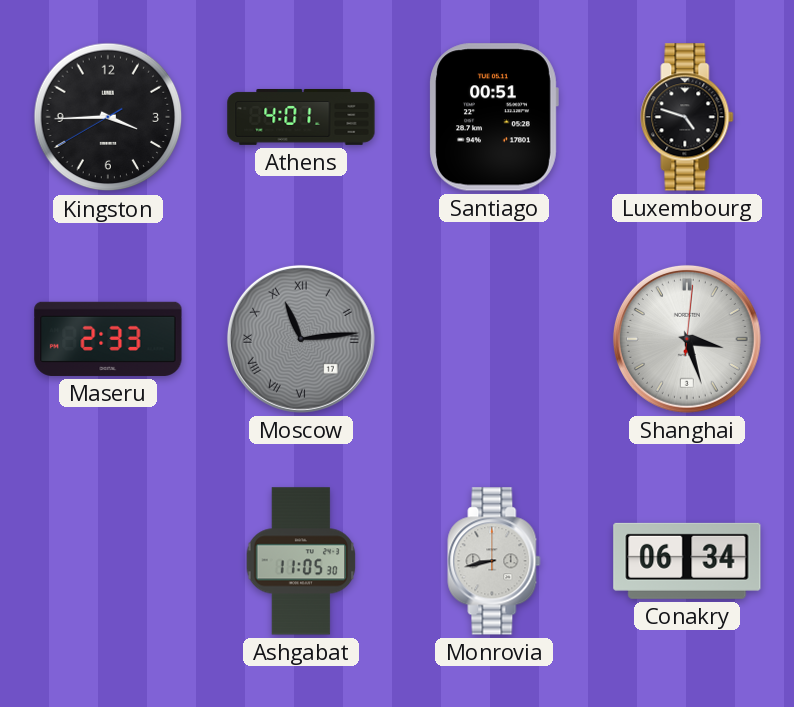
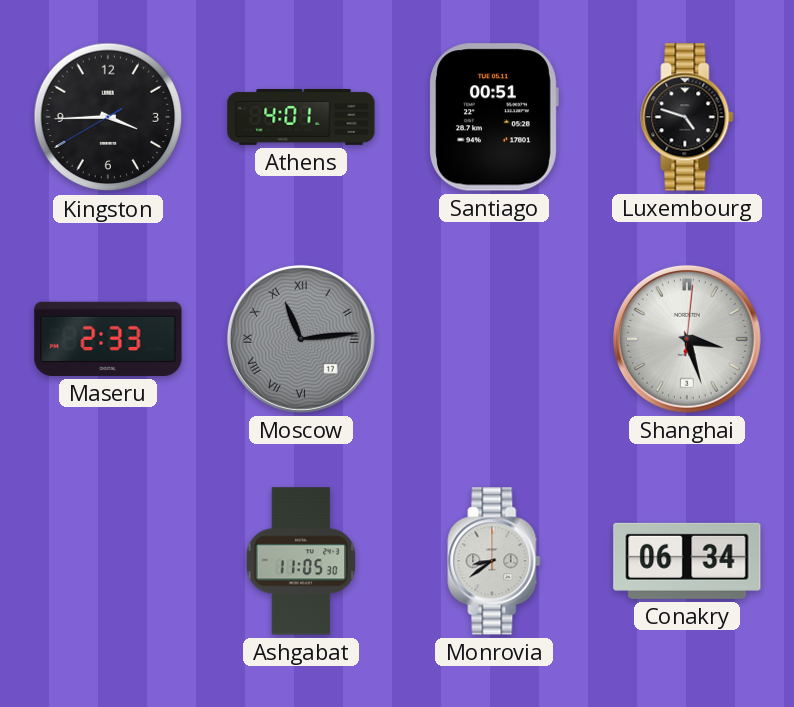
Monrovia: 8:43 -> 8:39
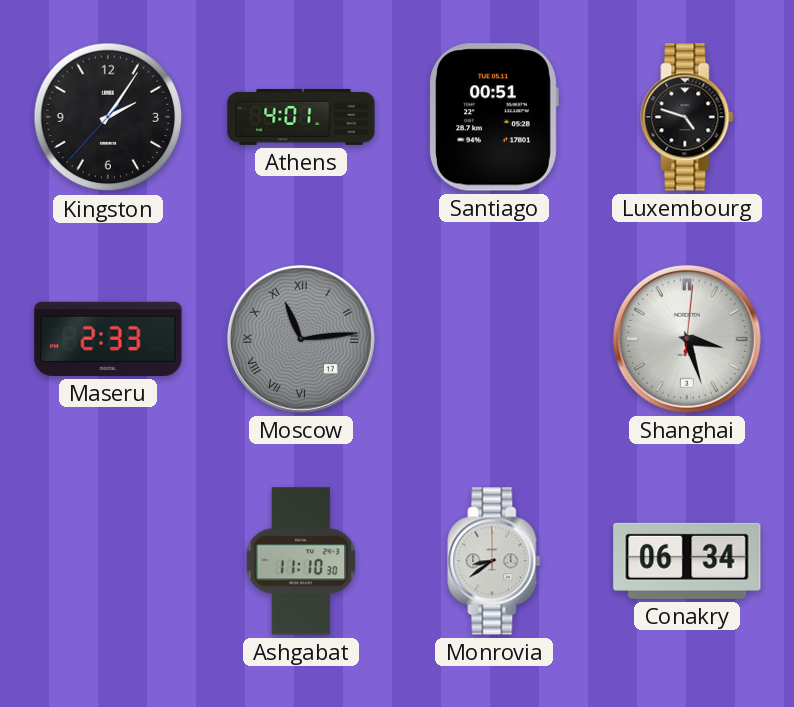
Kingston: 3:44 -> 2:05
Ashgabat: 11:05 -> 11:10
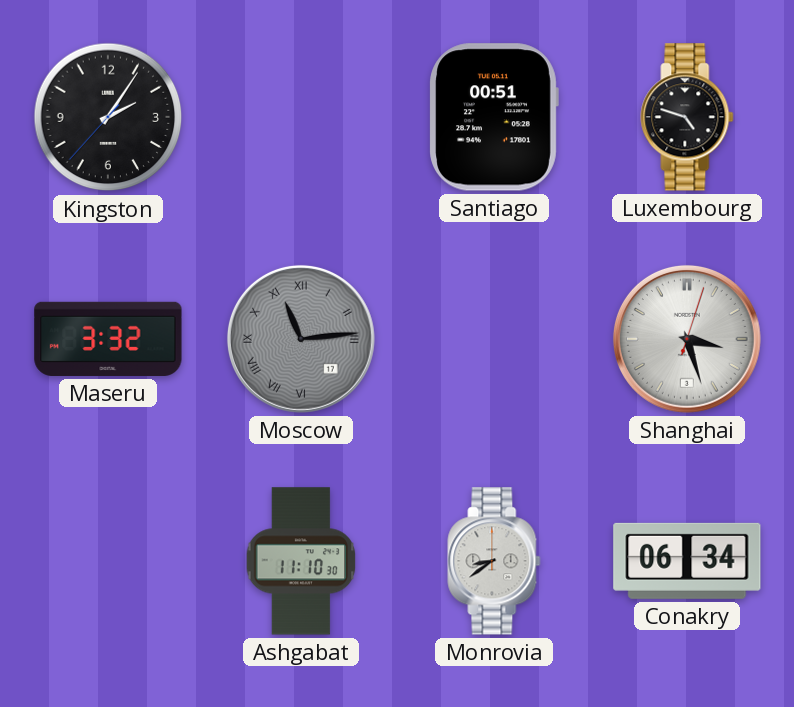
Athens: 4:01 -> none
Maseru: 2:33 -> 3:32
Shanghai: 3:27:01 -> 3:27:03
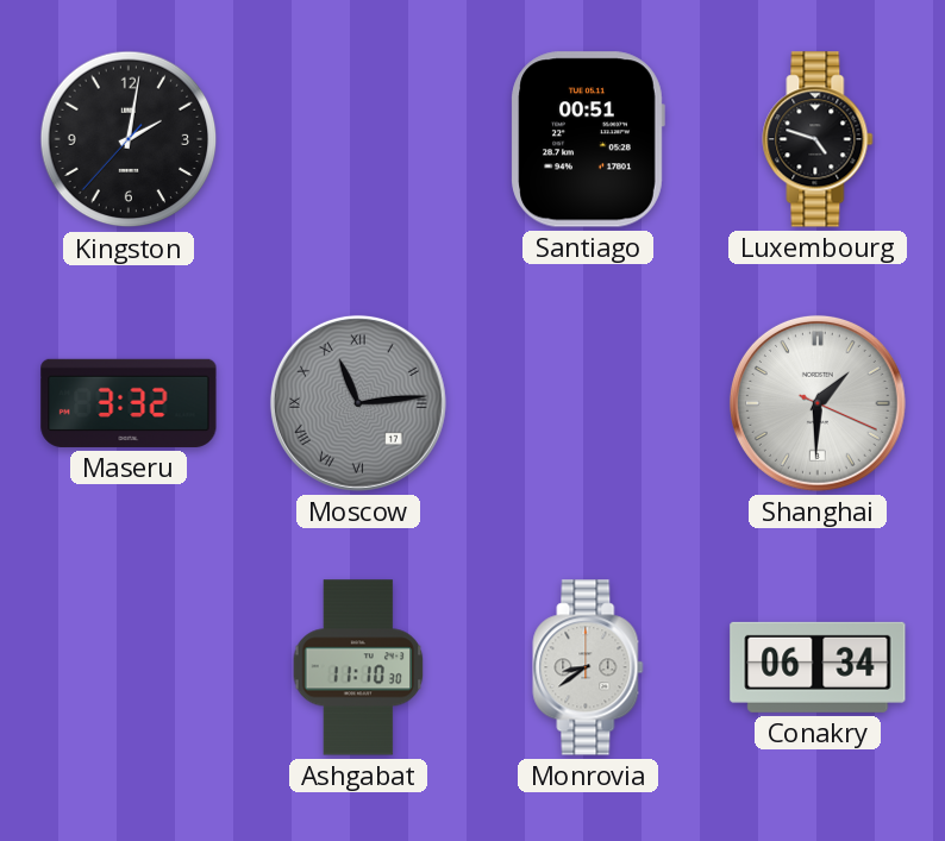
Kingston: 2:05 -> 2:01
Shanghai: 3:27 -> 1:30
